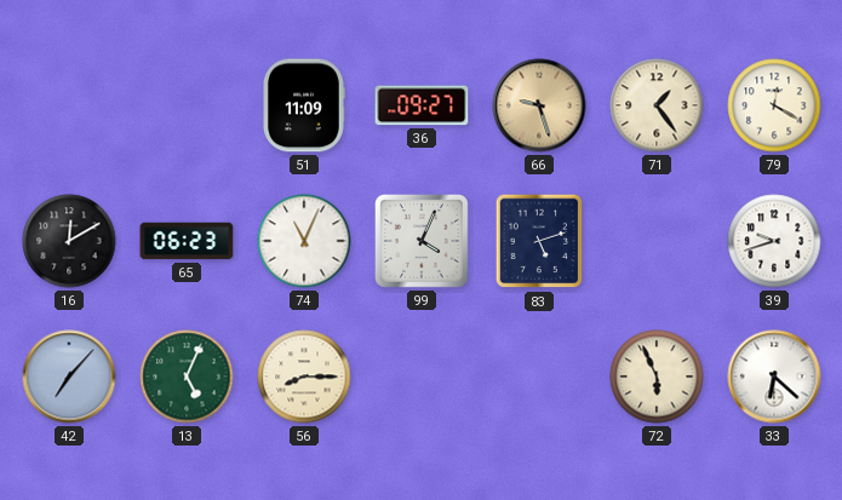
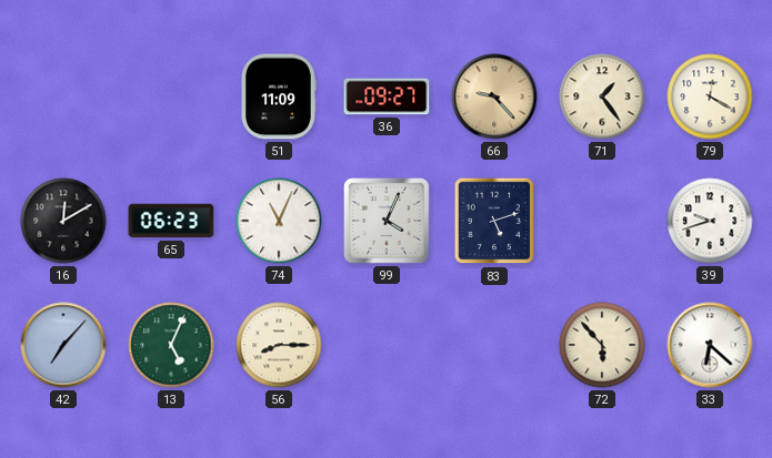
66: 9:27 -> 9:23
72: 5:56 -> 5:53
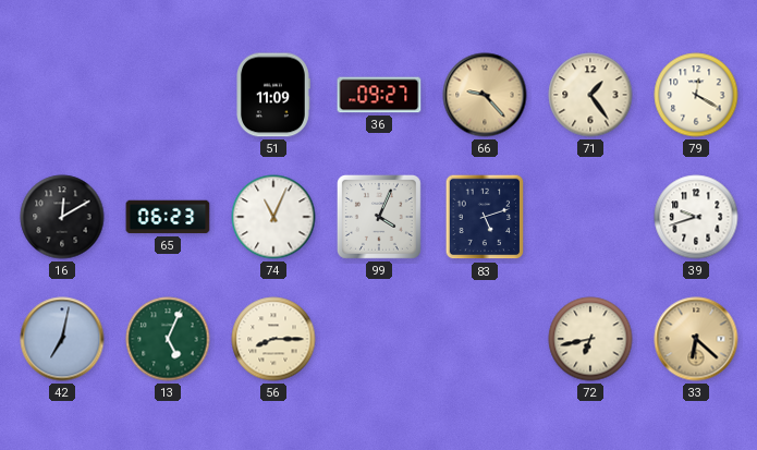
42: 7:07 -> 7:02
72: 5:53 -> 6:43
33 dial: white -> champagne
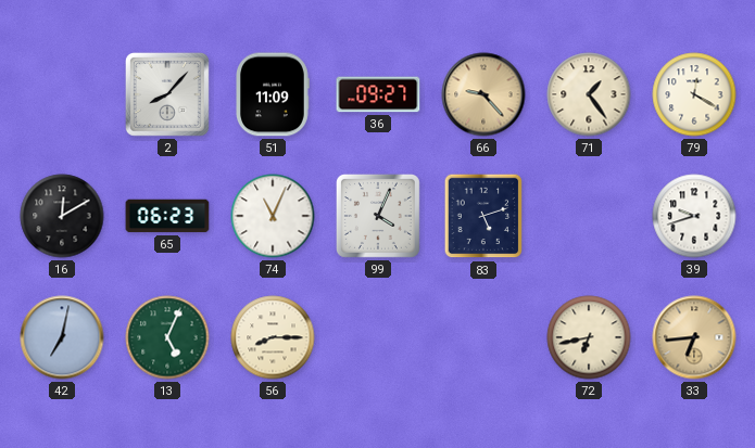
2: none -> 8:07
33: 6:22 -> 6:44
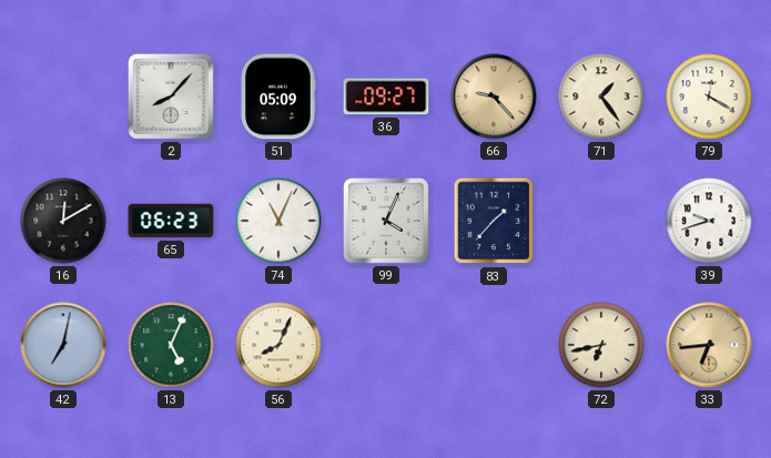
51: 11:09 -> 05:09
83: 5:12 -> 1:37
56: 8:15 -> 8:04
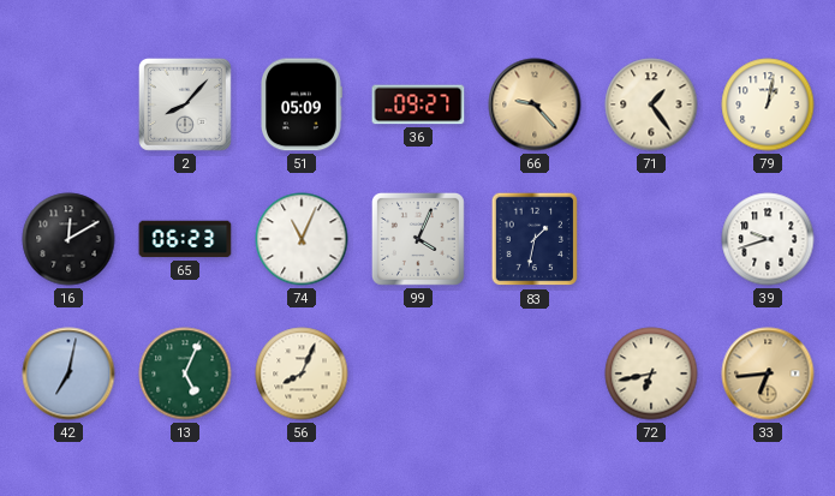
79: 12:20 -> 1:02
83: 1:37 -> 1:32
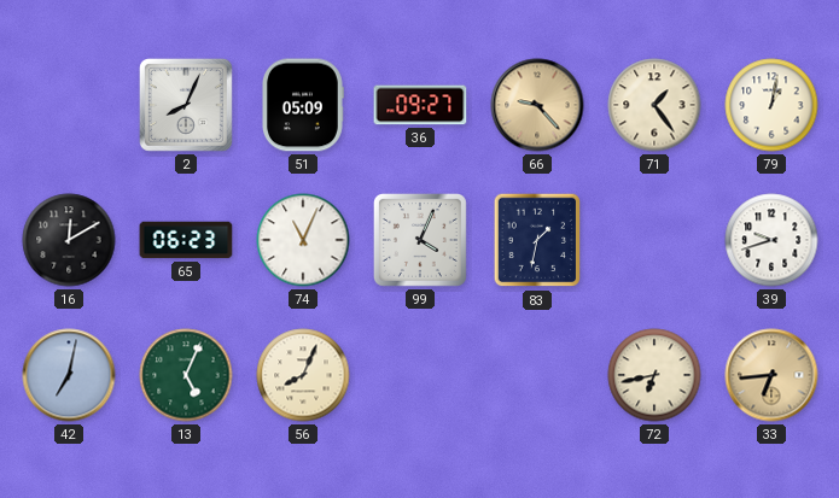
2: 8:07 -> 8:04
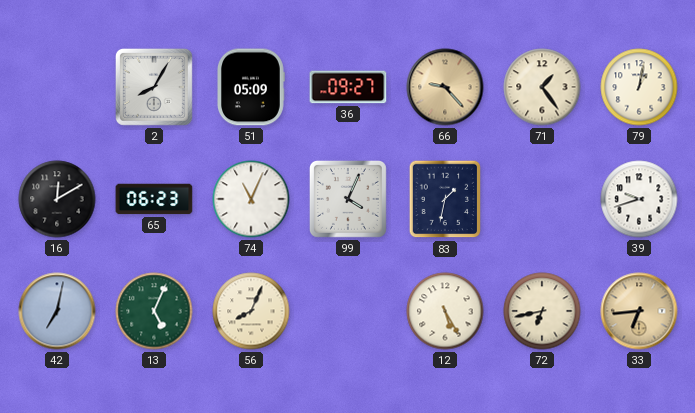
2: 8:04 -> 8:05
12: none -> 5:25
